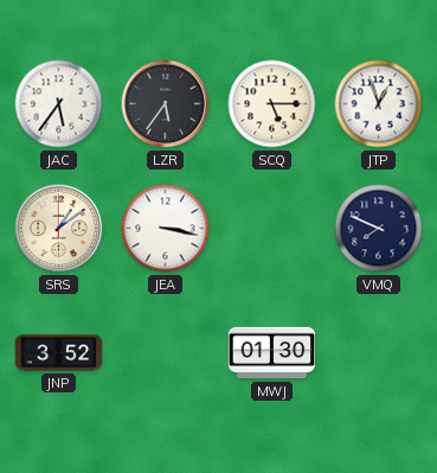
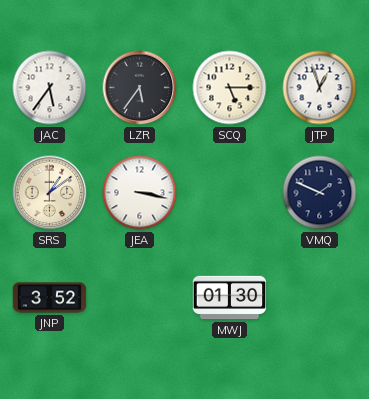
VMQ: 7:49 -> 1:49
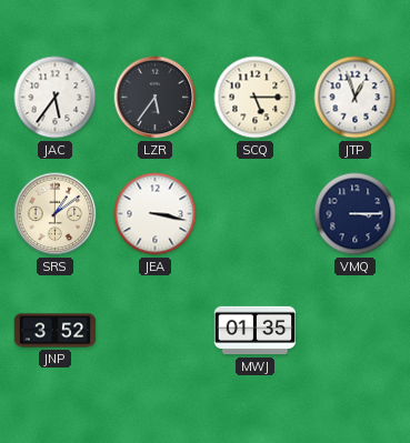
VMQ: 1:49 -> 3:15
MWJ: 01:30 -> 01:35
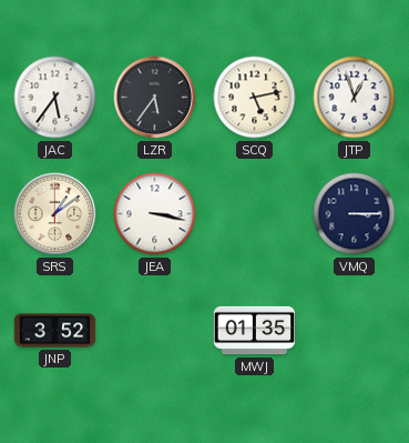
SCQ: 5:15 -> 5:13
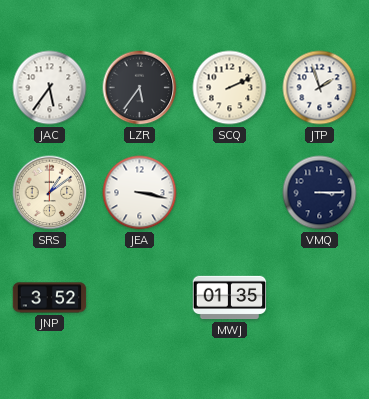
SCQ: 5:13 -> 2:11
JTP: 12:57 -> 1:57
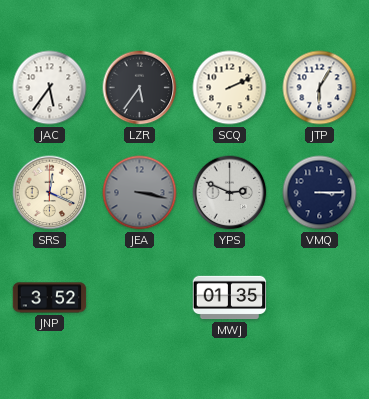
JTP: 1:57 -> 6:05
SRS: 1:09 -> 12:19
JEA dial: white -> grey
YPS: none -> 2:49
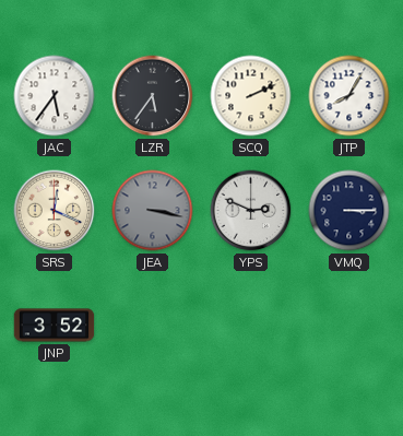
JTP: 6:05 -> 8:05
MWJ: 01:35 -> none
